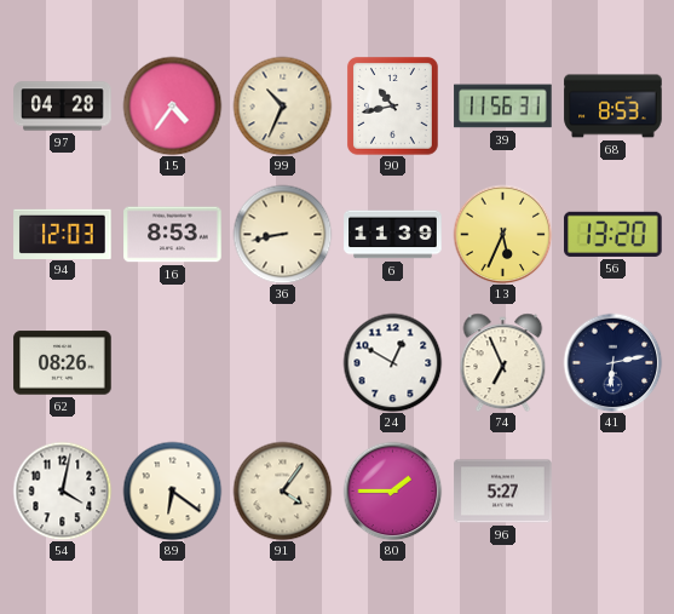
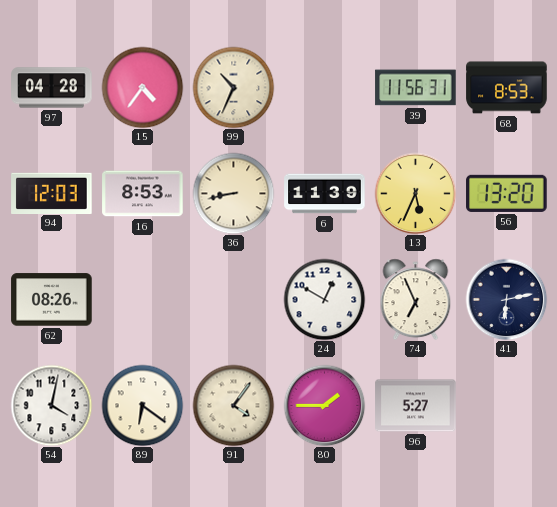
90: 10:43 -> none
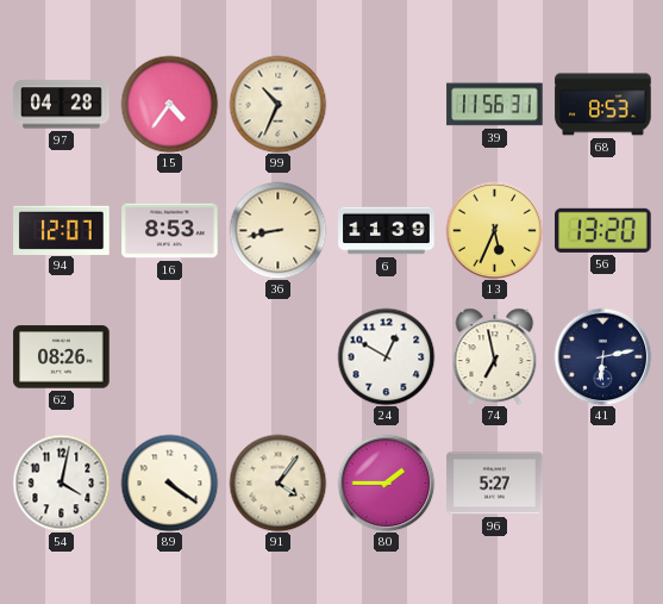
94: 12:03 -> 12:07
74: 6:56 -> 6:58
89: 6:21 -> 4:21
